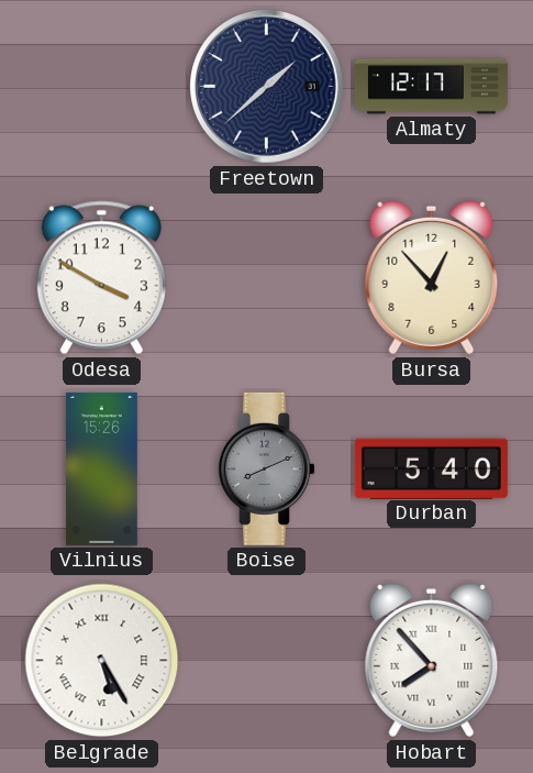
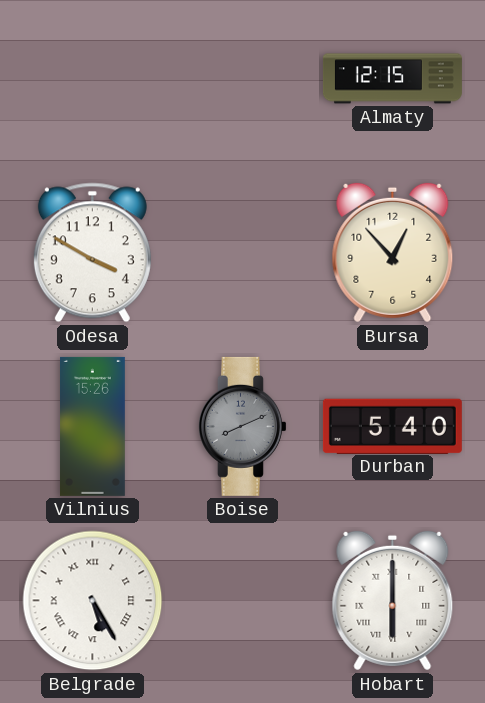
Freetown: 1:38 -> none
Almaty: 12:17 -> 12:15
Hobart: 7:53 -> 6:00
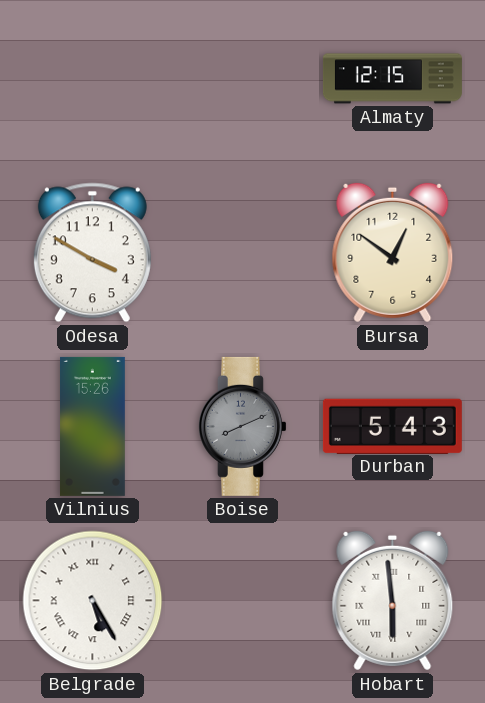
Bursa: 12:53 -> 12:51
Durban: 5:40 -> 5:43
Hobart: 6:00 -> 5:59
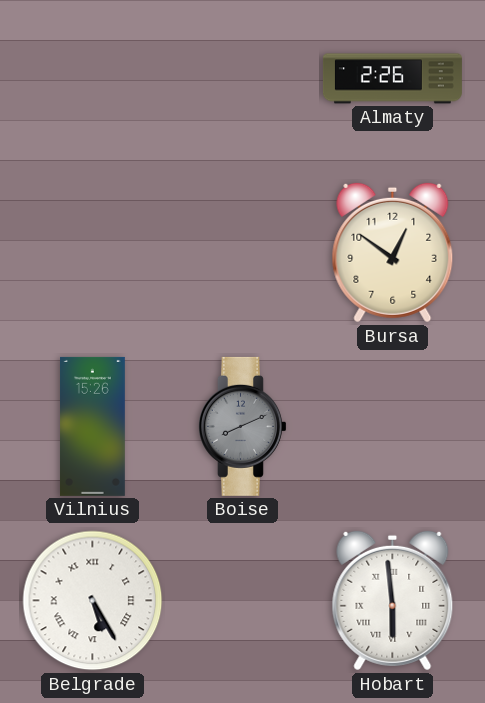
Almaty: 12:15 -> 2:26
Odesa: 3:50 -> none
Durban: 5:43 -> none
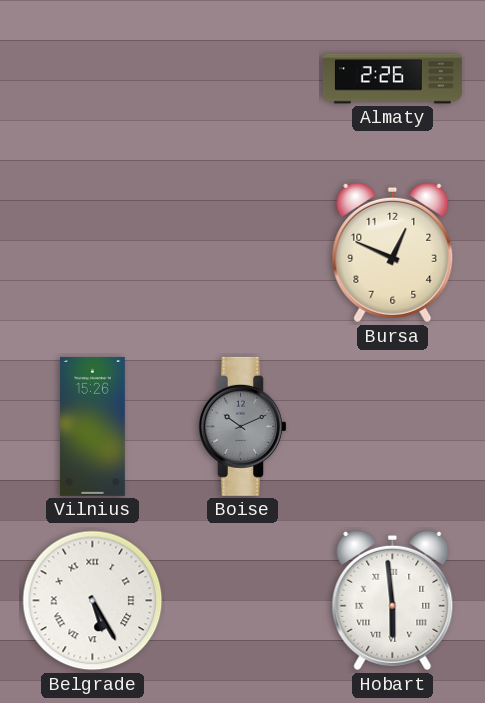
Bursa: 12:51 -> 12:49
Boise: 8:11 -> 10:11
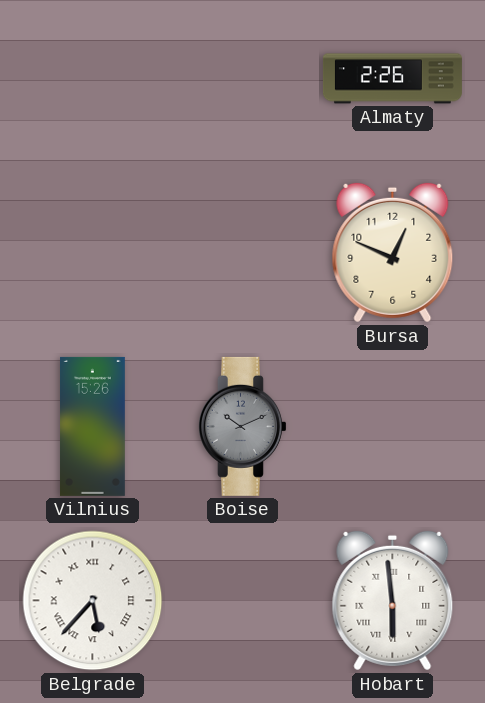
Belgrade: 5:25 -> 5:37
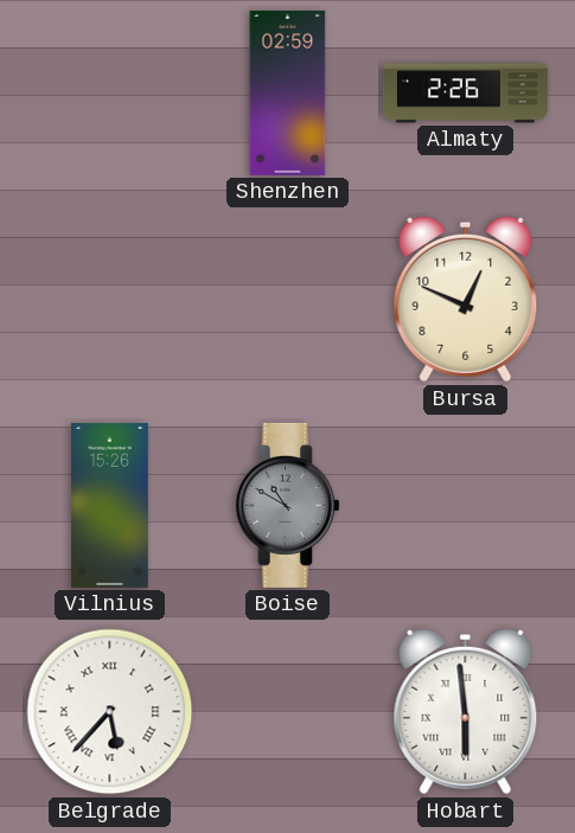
Shenzhen: none -> 02:59
Boise: 10:11 -> 10:50
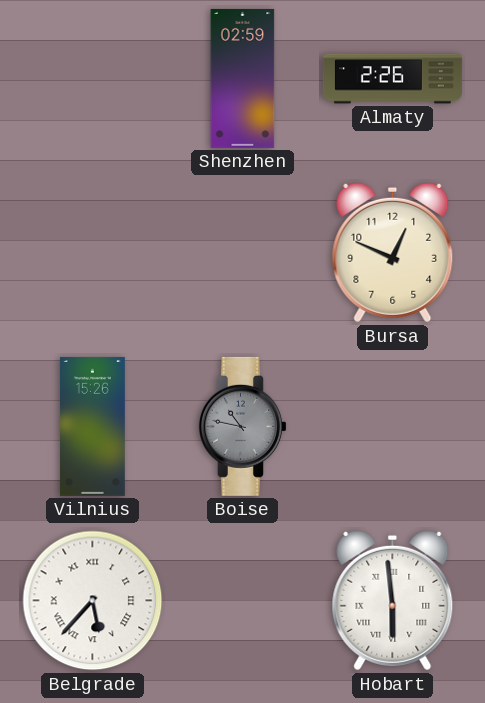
Boise: 10:50 -> 10:47
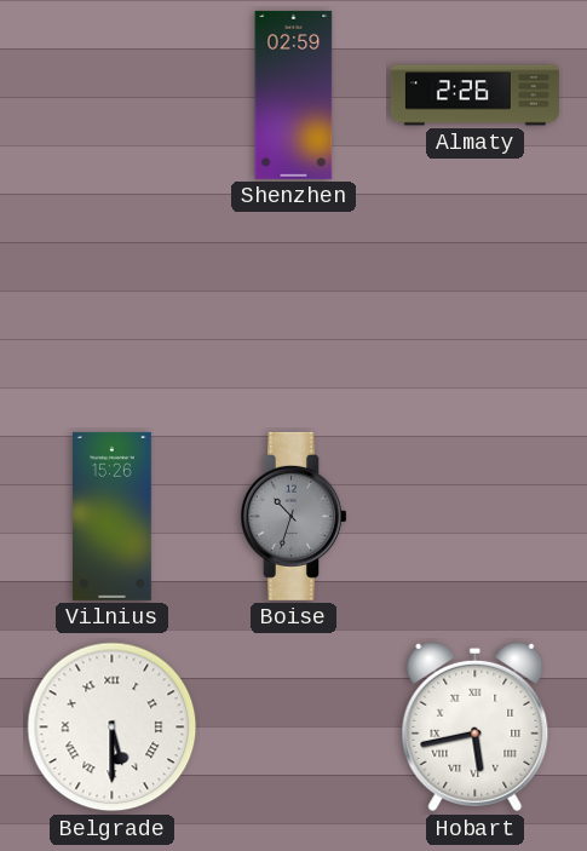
Bursa: 12:49 -> none
Boise: 10:47 -> 10:33
Belgrade: 5:37 -> 5:30
Hobart: 5:59 -> 5:43
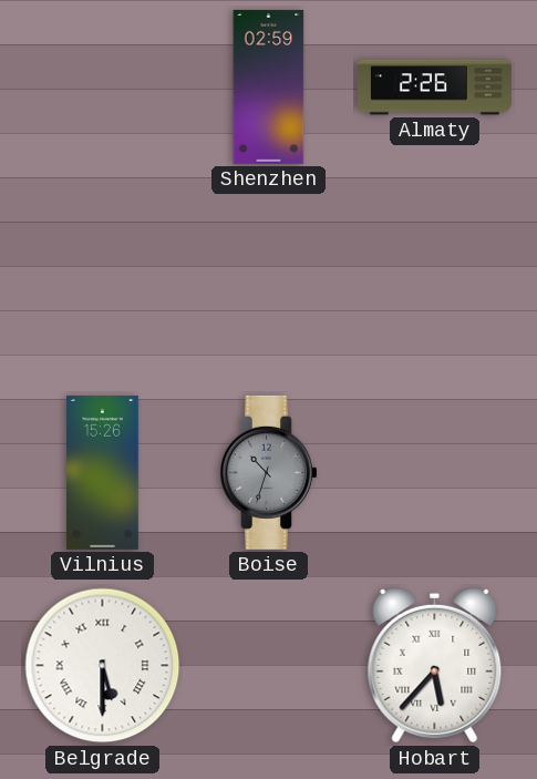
Hobart: 5:43 -> 5:37
